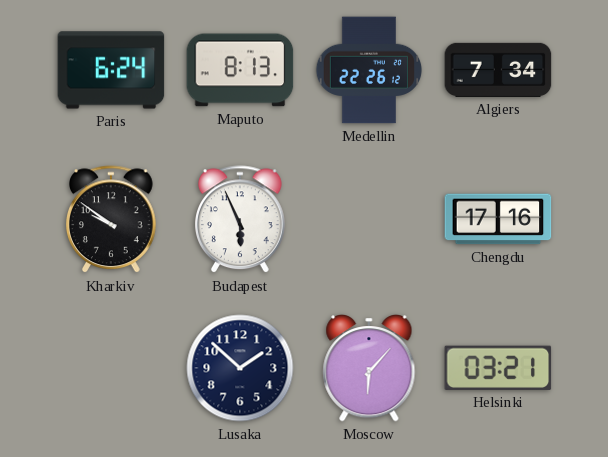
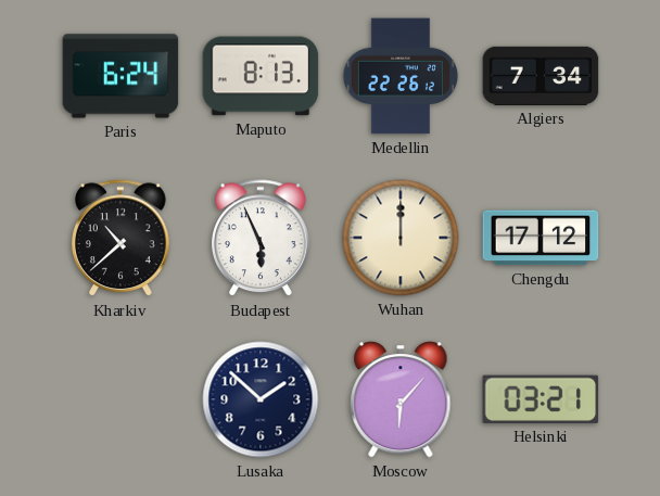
Kharkiv: 9:51 -> 10:38
Wuhan: none -> 12:00
Chengdu: 17:16 -> 17:12
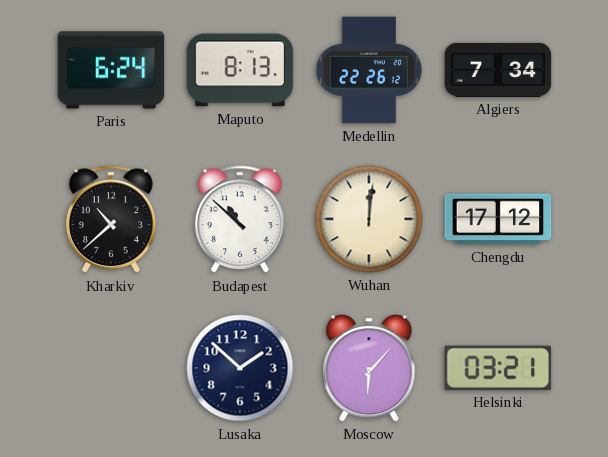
Budapest: 5:56 -> 10:52
Wuhan: 12:00 -> 12:01
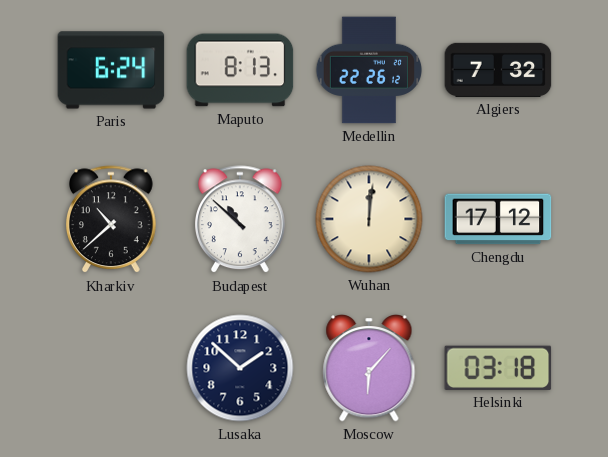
Algiers: 7:34 -> 7:32
Helsinki: 03:21 -> 03:18
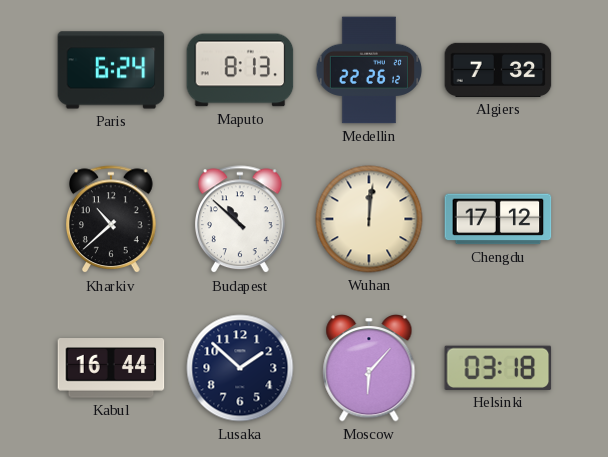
Kabul: none -> 16:44
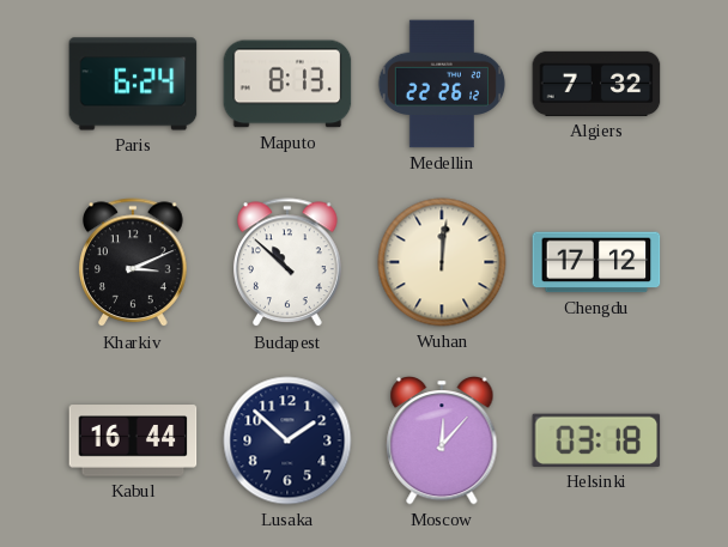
Kharkiv: 10:38 -> 3:11
Moscow: 6:07 -> 12:07
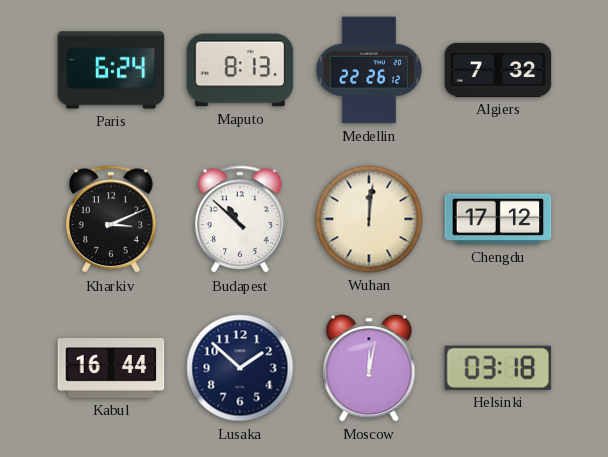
Moscow: 12:07 -> 12:02
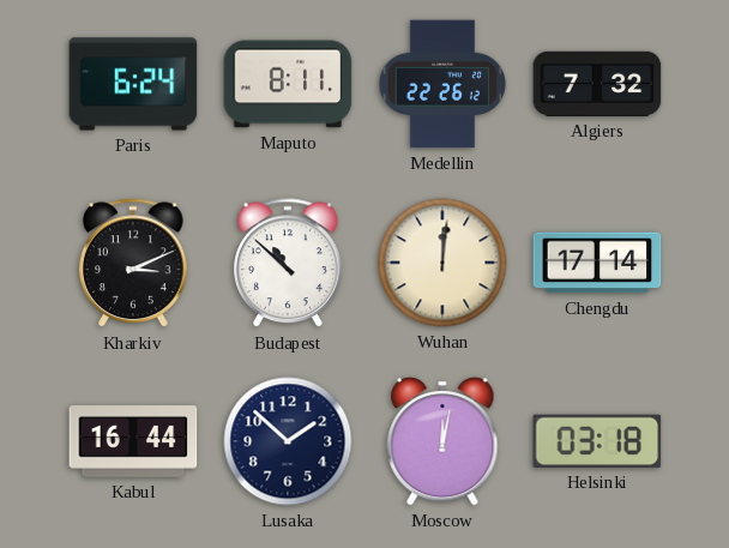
Maputo: 8:13 -> 8:11
Chengdu: 17:12 -> 17:14
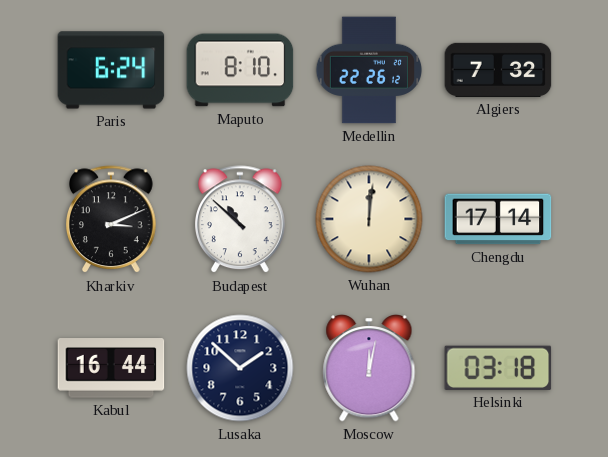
Maputo: 8:11 -> 8:10
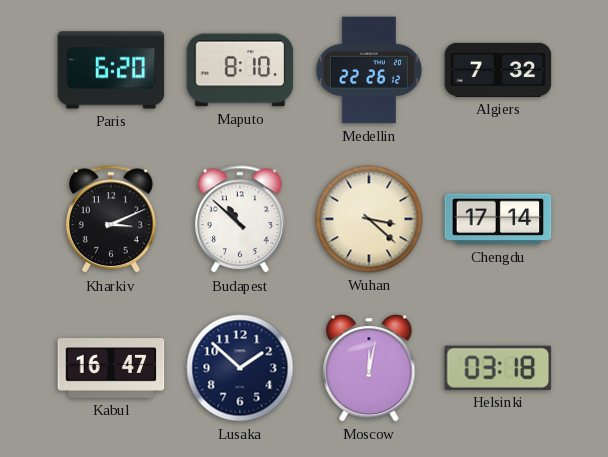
Paris: 6:24 -> 6:20
Wuhan: 12:01 -> 3:22
Kabul: 16:44 -> 16:47
